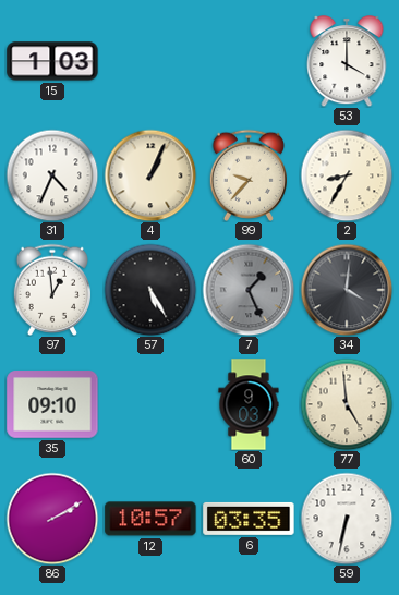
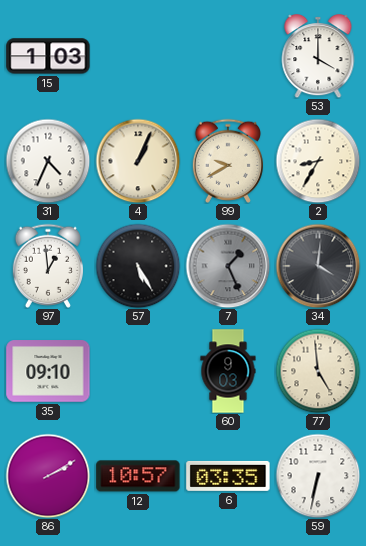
99: 9:37 -> 9:40
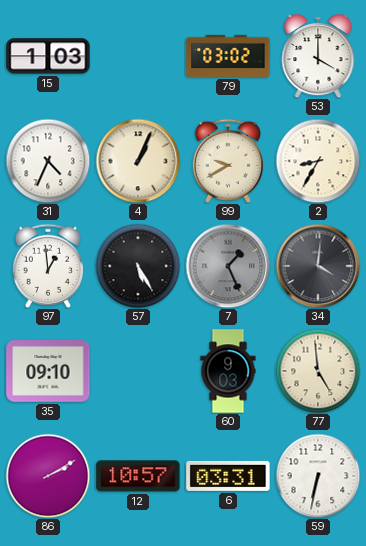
79: none -> 03:02
6: 03:35 -> 03:31
